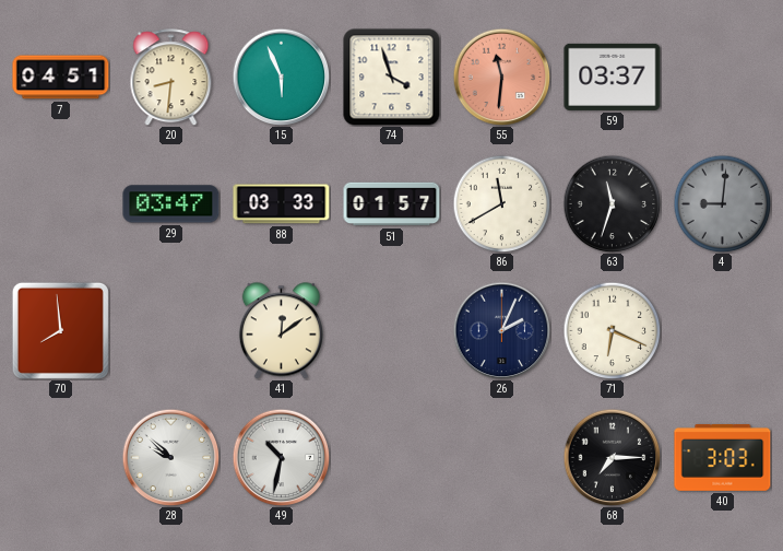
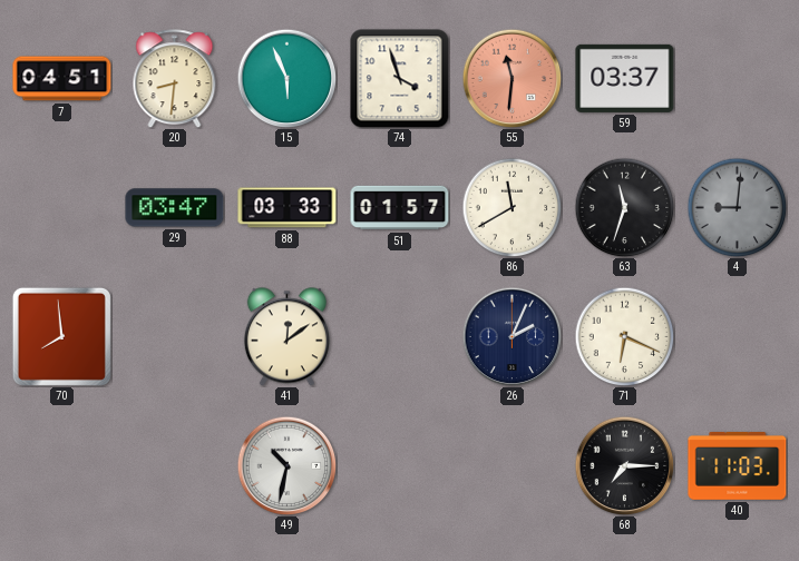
28: 9:52 -> none
40: 3:03 -> 11:03
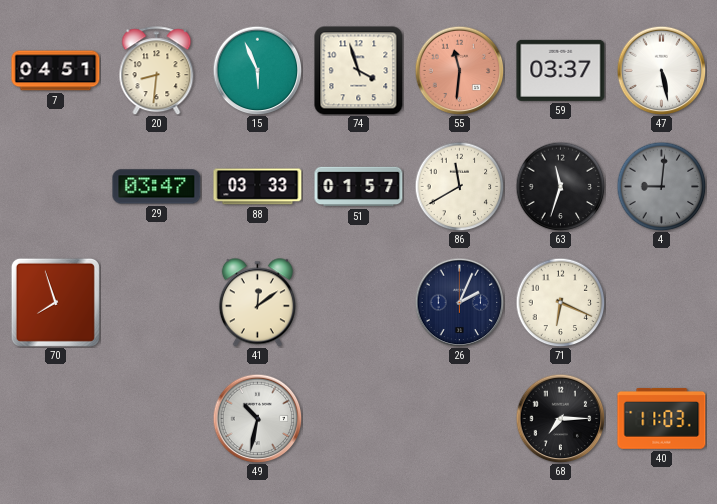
47: none -> 5:28
70: 7:59 -> 7:57
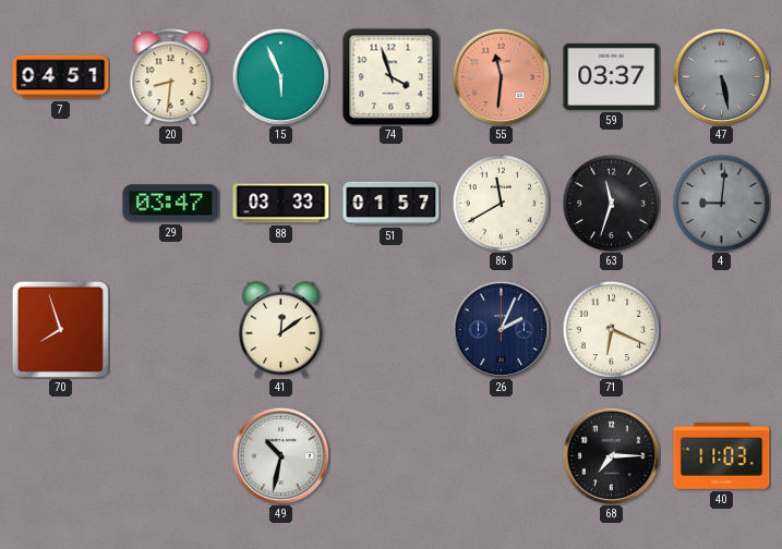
47 dial: white -> grey
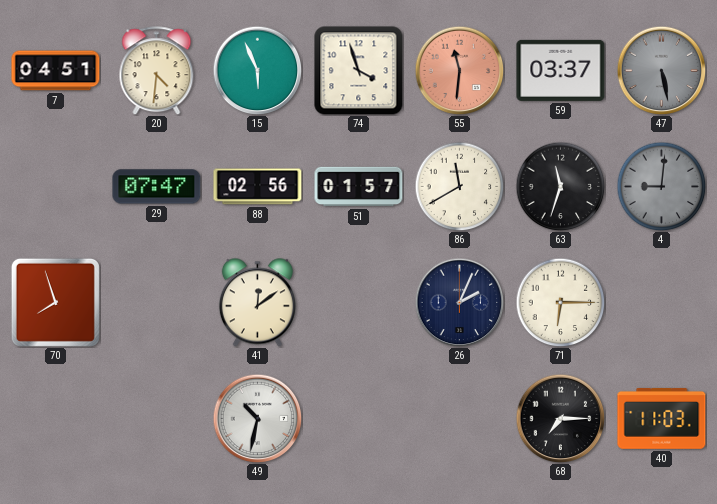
20: 8:31 -> 4:31
29: 03:47 -> 07:47
88: 03:33 -> 02:56
71: 6:19 -> 6:15
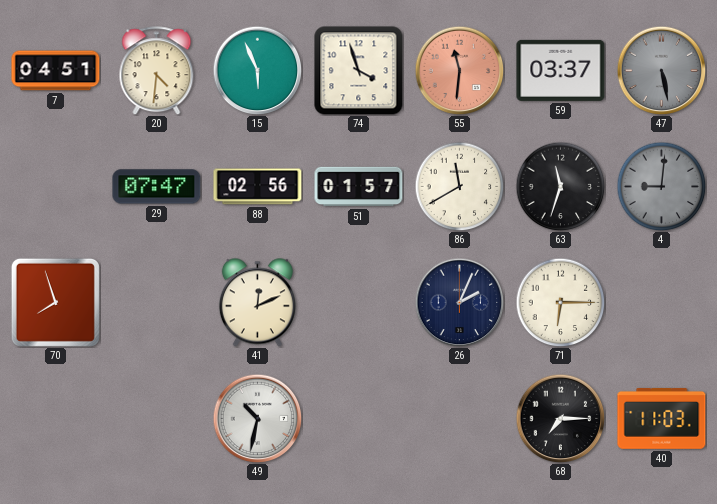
41: 12:09 -> 12:11
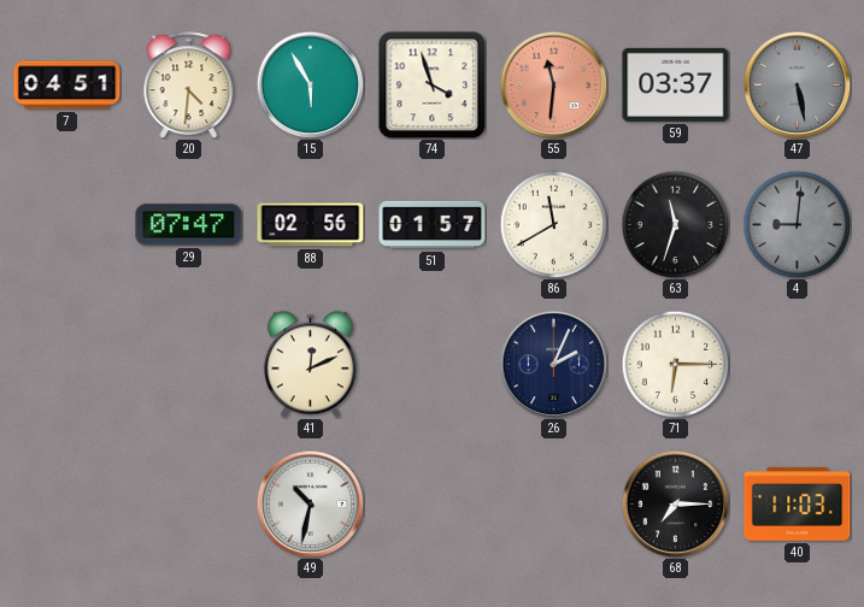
15: 5:56 -> 5:55
70: 7:57 -> none
